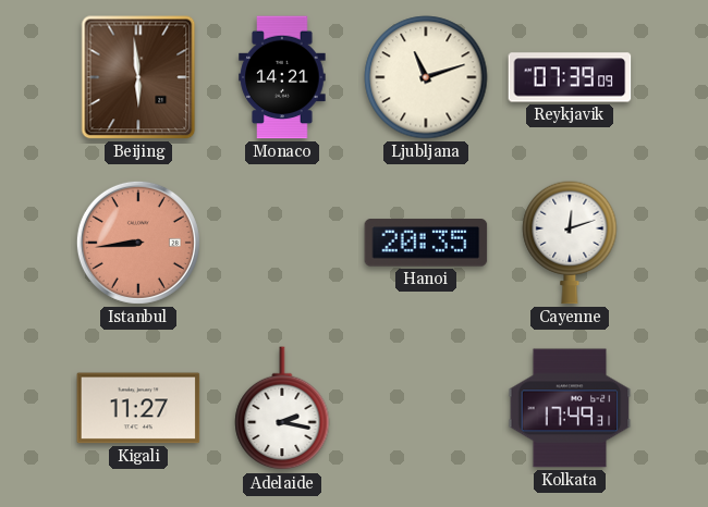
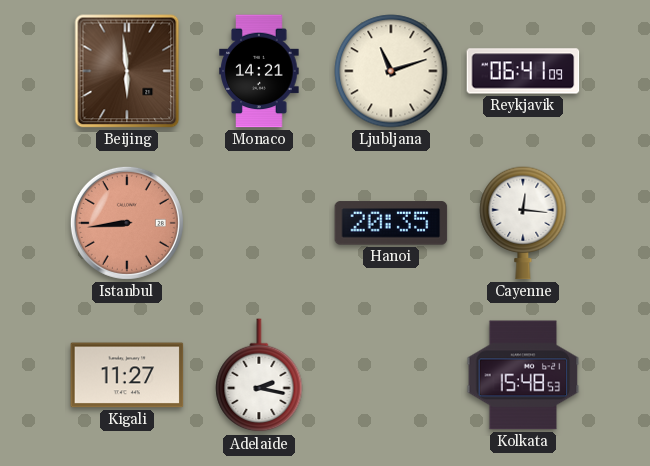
Reykjavik: 07:39 -> 06:41
Cayenne: 12:12 -> 12:16
Kolkata: 17:49 -> 15:48
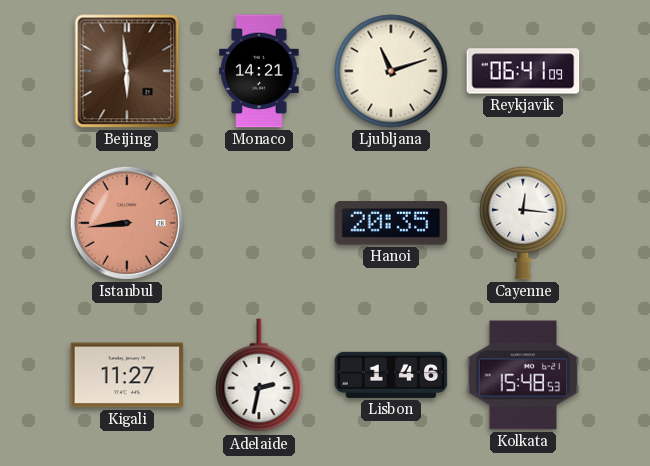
Adelaide: 2:17 -> 2:32
Lisbon: none -> 1:46
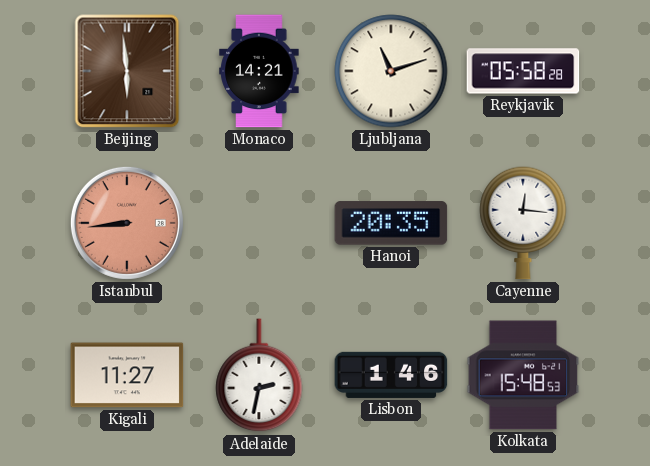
Reykjavik: 06:41 -> 05:58
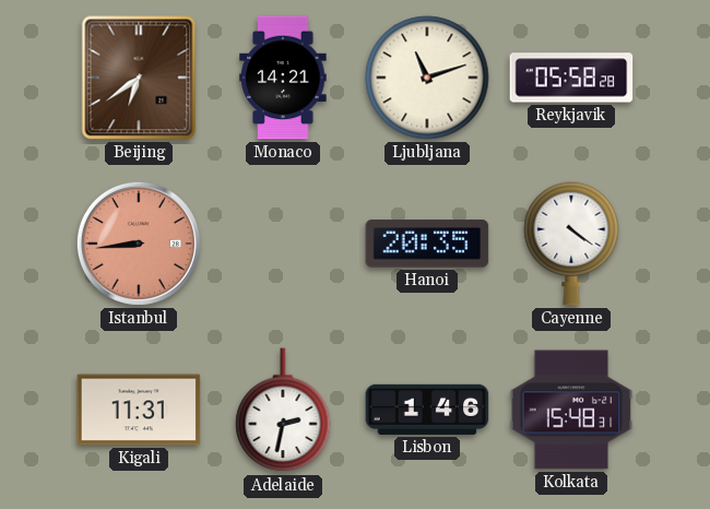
Beijing: 5:59 -> 6:39
Cayenne: 12:16 -> 4:21
Kigali: 11:27 -> 11:31
Kolkata: 15:48:53 -> 15:48:31
